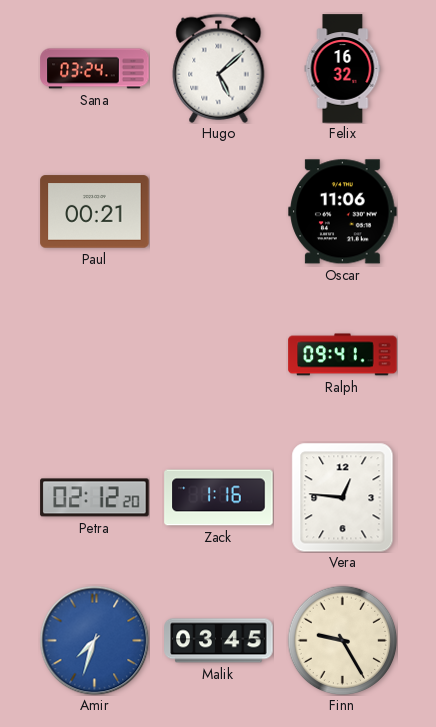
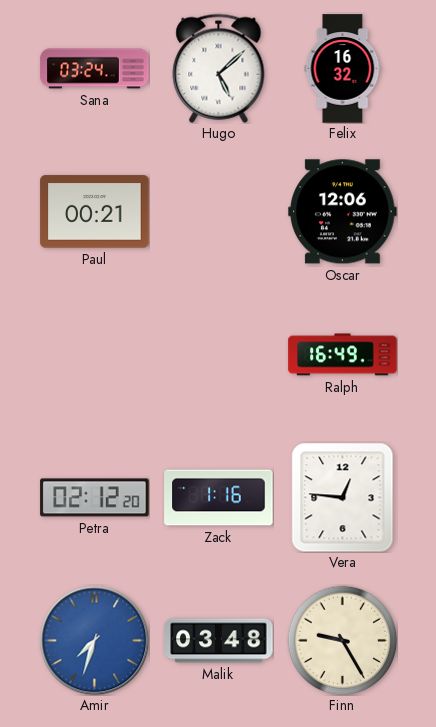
Oscar: 11:06 -> 12:06
Ralph: 09:41 -> 16:49
Malik: 03:45 -> 03:48
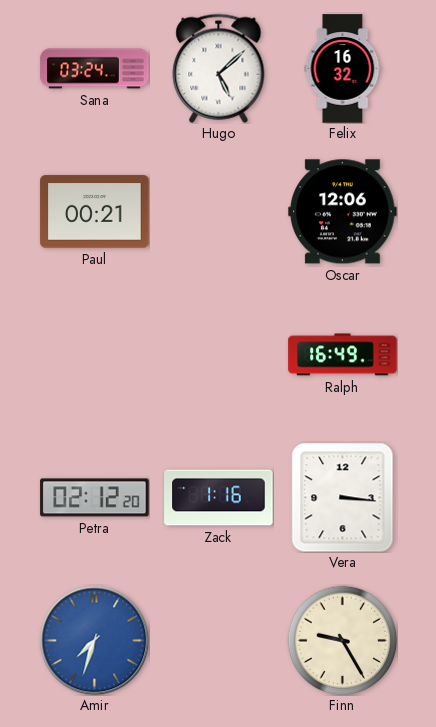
Vera: 12:46 -> 3:16
Malik: 03:48 -> none
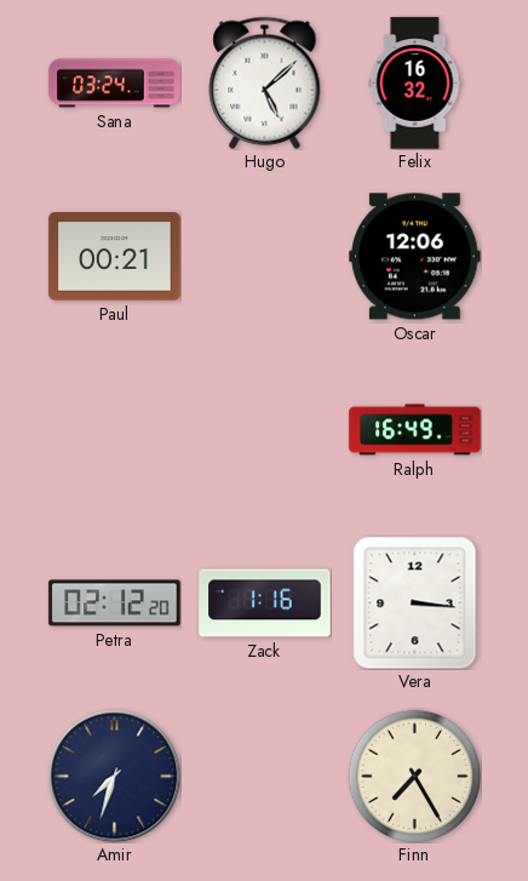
Amir dial: blue -> navy
Finn: 9:25 -> 7:25
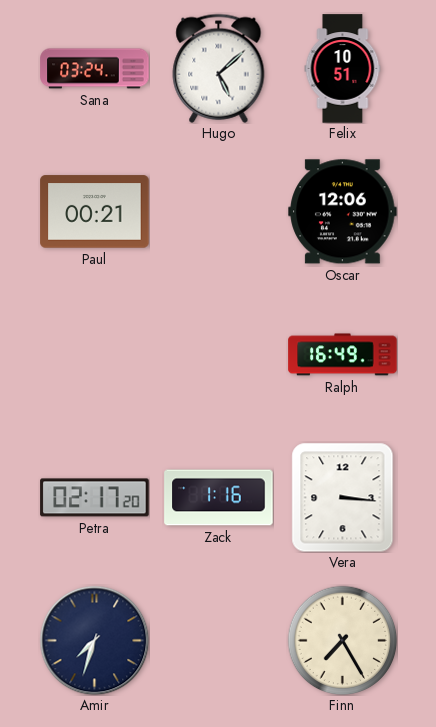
Felix: 16:32 -> 10:51
Petra: 02:12 -> 02:17
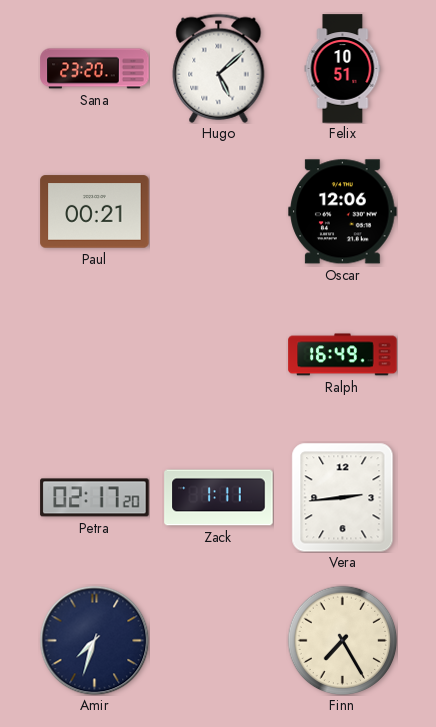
Sana: 03:24 -> 23:20
Zack: 1:16 -> 1:11
Vera: 3:16 -> 2:44
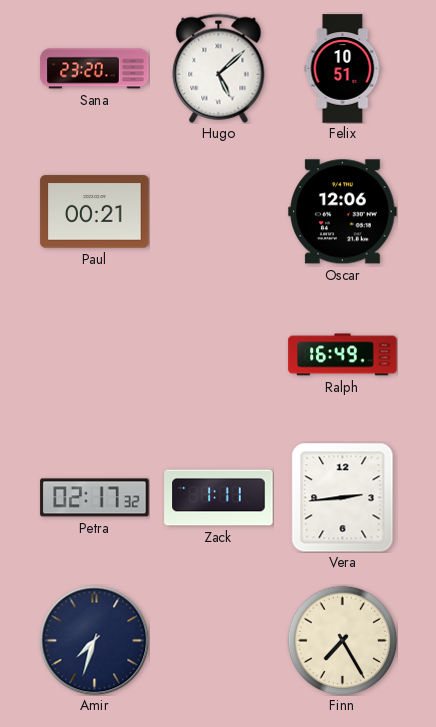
Petra: 02:17:20 -> 02:17:32
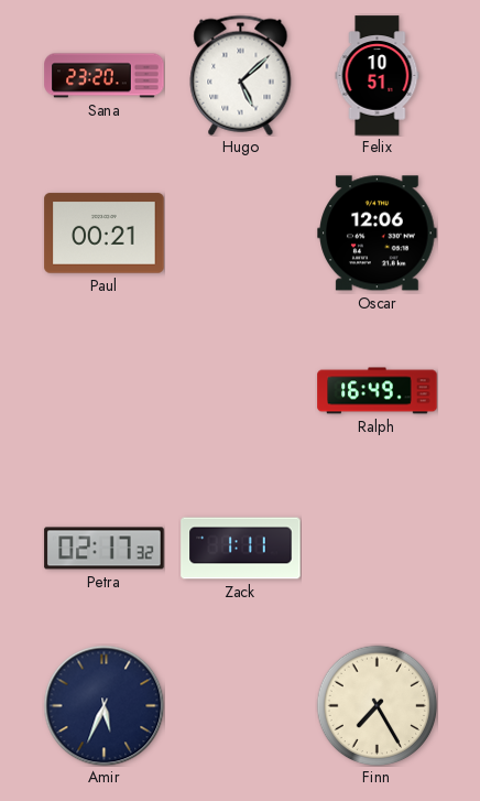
Vera: 2:44 -> none
Amir: 7:33 -> 5:34
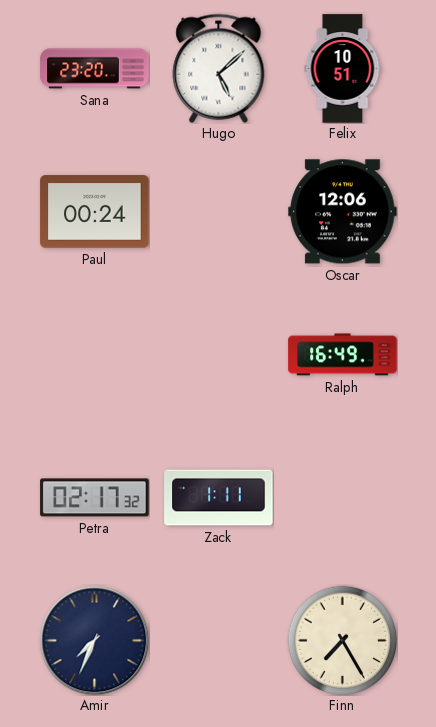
Paul: 00:21 -> 00:24
Amir: 5:34 -> 7:34
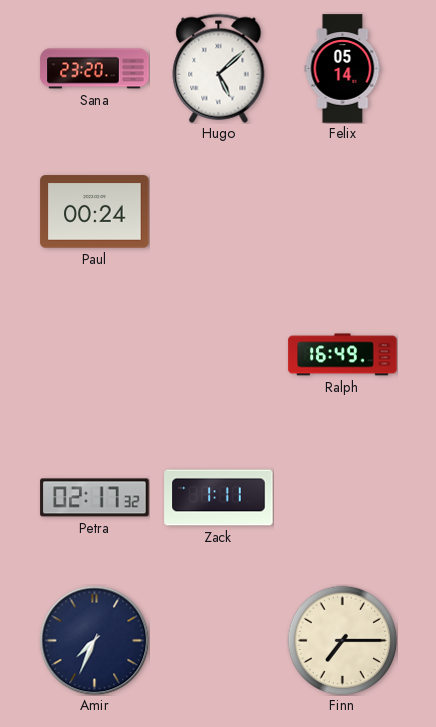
Felix: 10:51 -> 05:14
Oscar: 12:06 -> none
Finn: 7:25 -> 7:15
